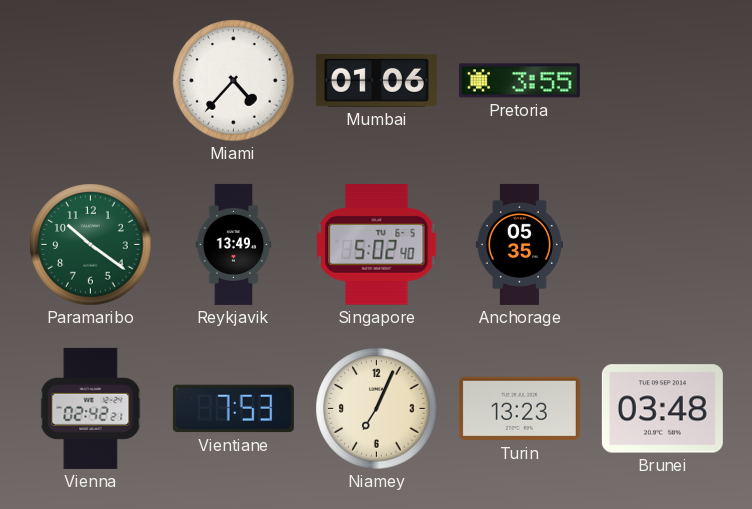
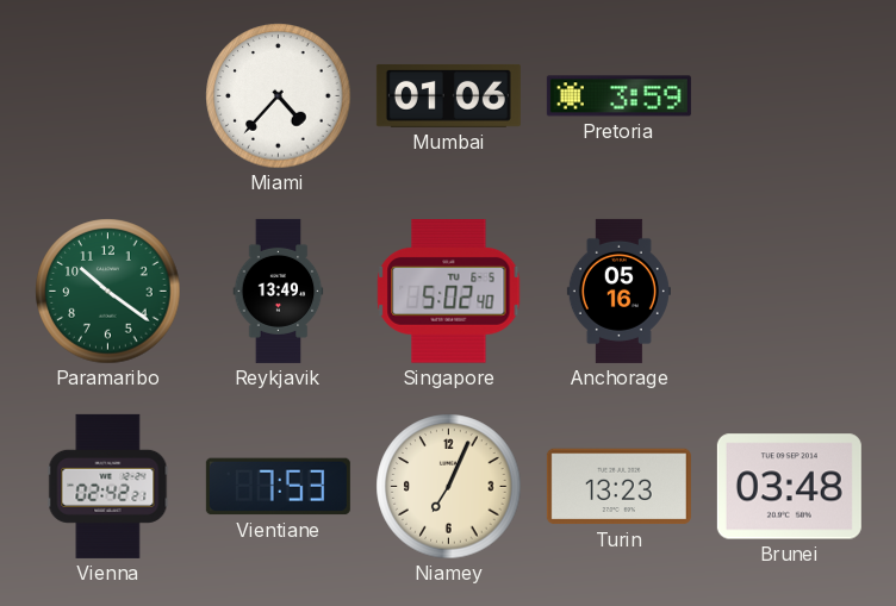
Pretoria: 3:55 -> 3:59
Anchorage: 05:35 -> 05:16
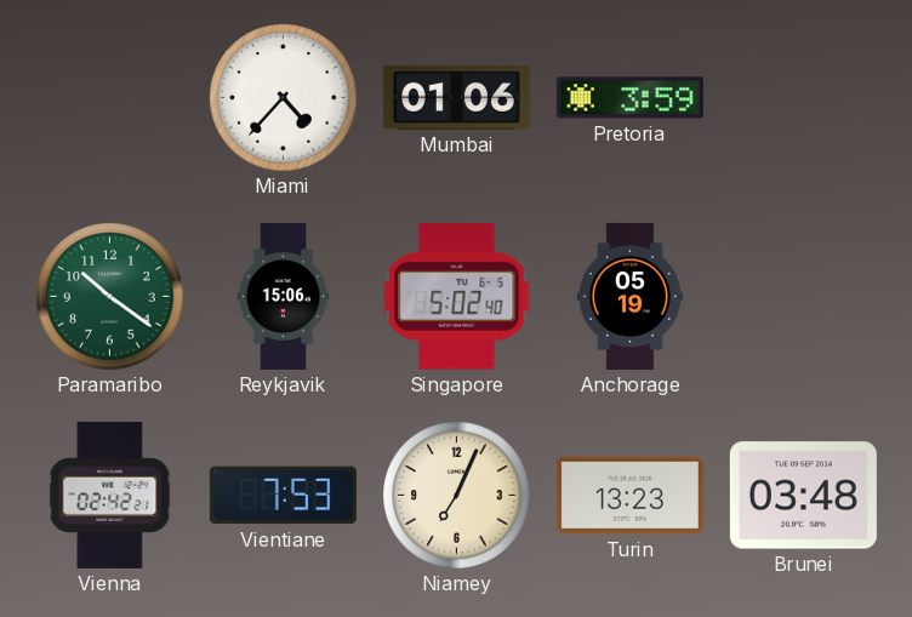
Reykjavik: 13:49 -> 15:06
Anchorage: 05:16 -> 05:19
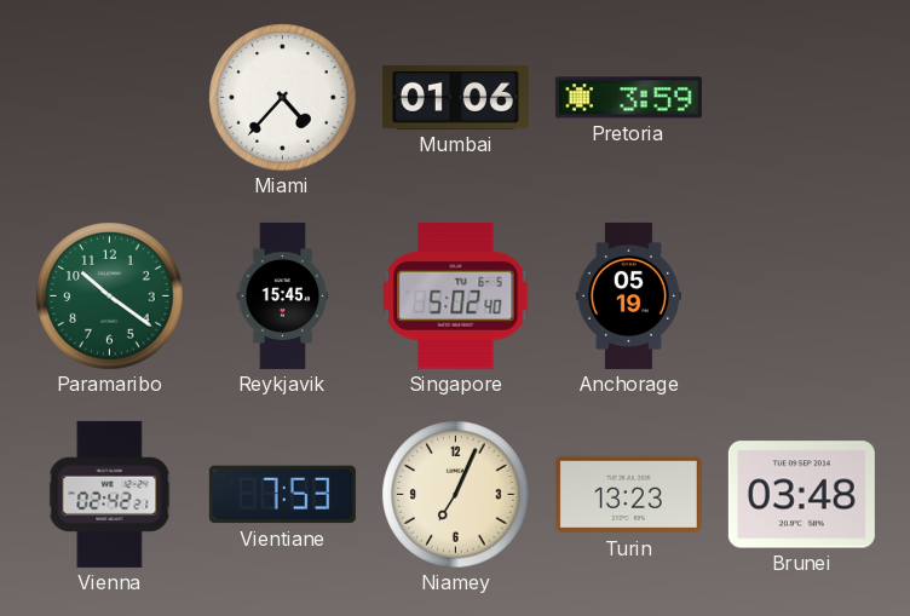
Reykjavik: 15:06 -> 15:45
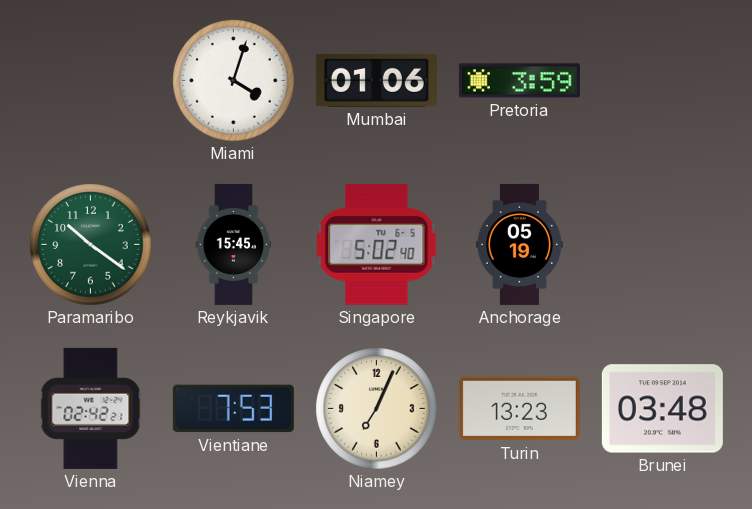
Miami: 4:37 -> 4:03
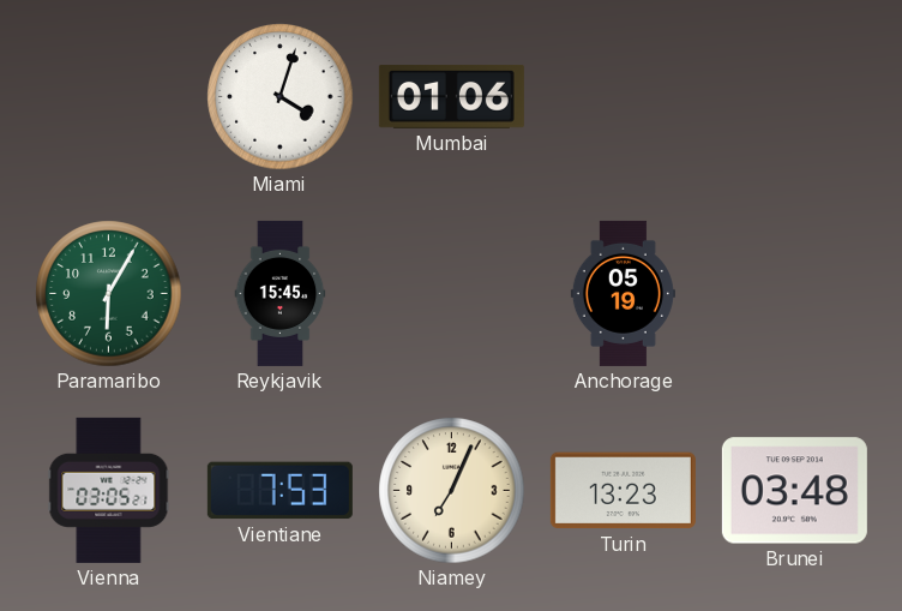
Pretoria: 3:59 -> none
Paramaribo: 10:21 -> 6:05
Singapore: 5:02 -> none
Vienna: 02:42 -> 03:05
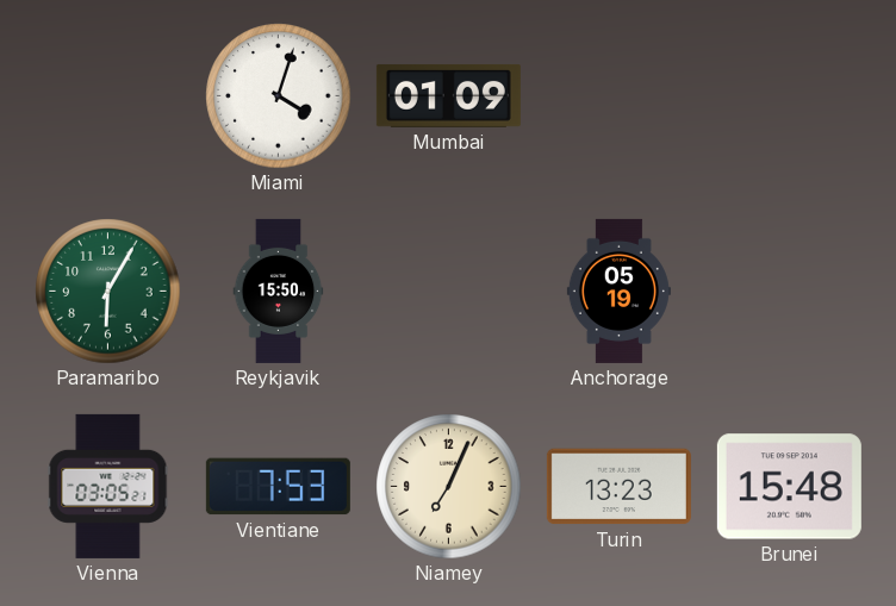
Mumbai: 01:06 -> 01:09
Reykjavik: 15:45 -> 15:50
Brunei: 03:48 -> 15:48
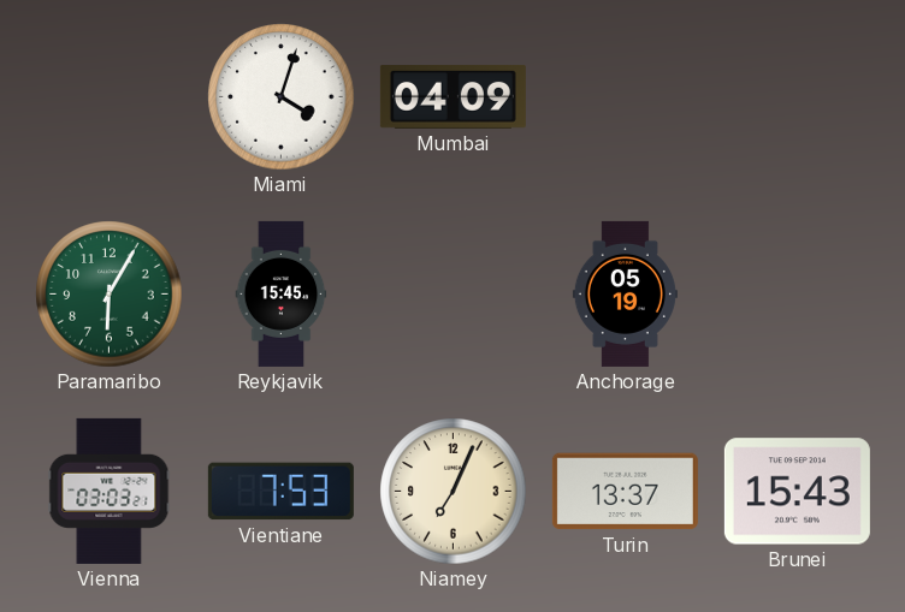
Mumbai: 01:09 -> 04:09
Reykjavik: 15:50 -> 15:45
Vienna: 03:05 -> 03:03
Turin: 13:23 -> 13:37
Brunei: 15:48 -> 15:43
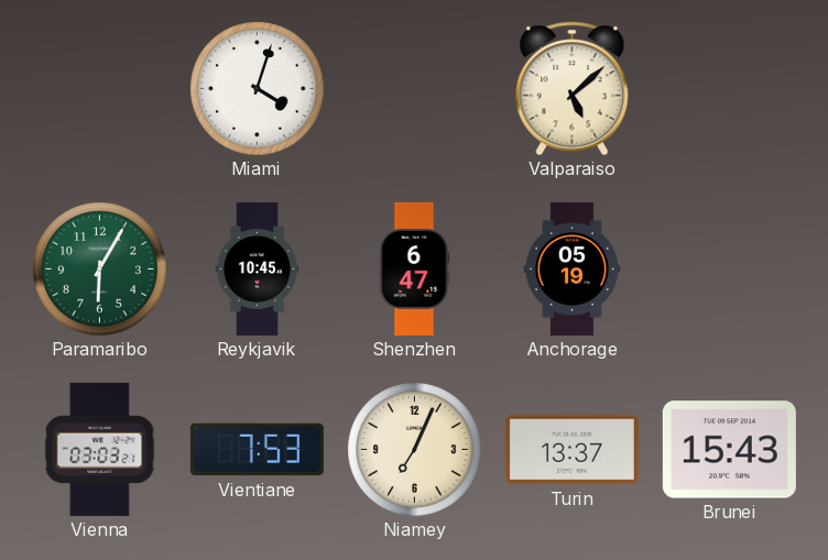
Mumbai: 04:09 -> none
Valparaiso: none -> 5:08
Reykjavik: 15:45 -> 10:45
Shenzhen: none -> 6:47
